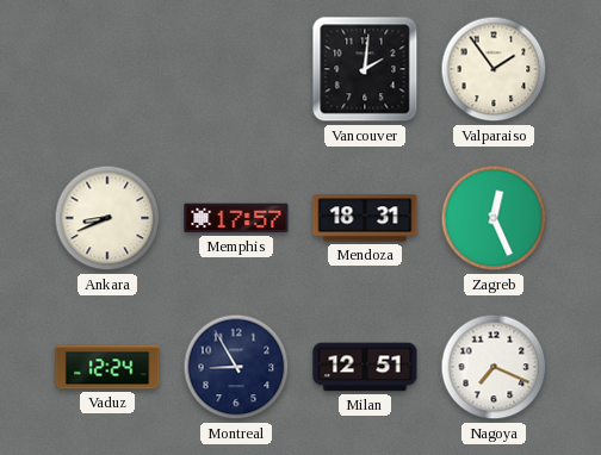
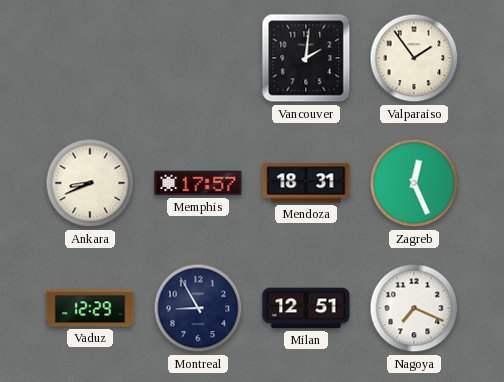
Vaduz: 12:24 -> 12:29
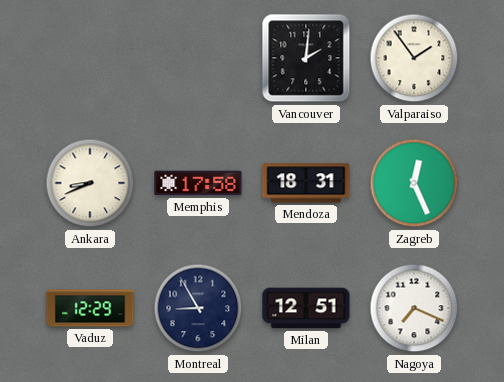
Memphis: 17:57 -> 17:58
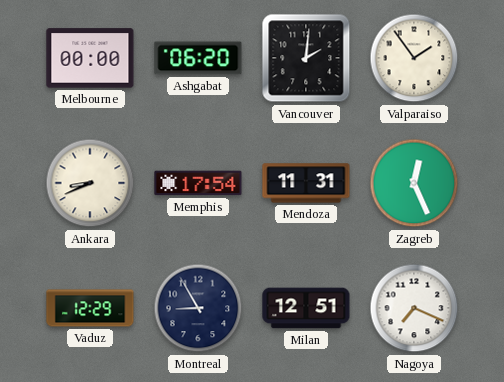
Melbourne: none -> 00:00
Ashgabat: none -> 06:20
Memphis: 17:58 -> 17:54
Mendoza: 18:31 -> 11:31
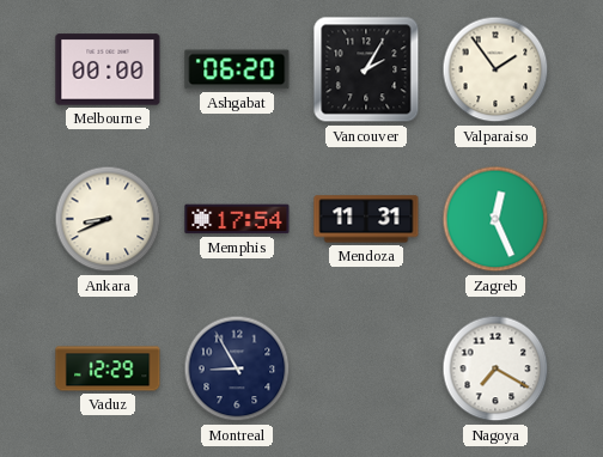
Vancouver: 2:01 -> 2:05
Milan: 12:51 -> none
Nagoya: 7:19 -> 7:20
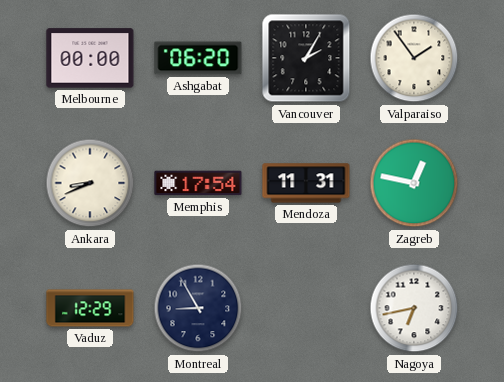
Zagreb: 12:26 -> 12:47
Nagoya: 7:20 -> 6:43
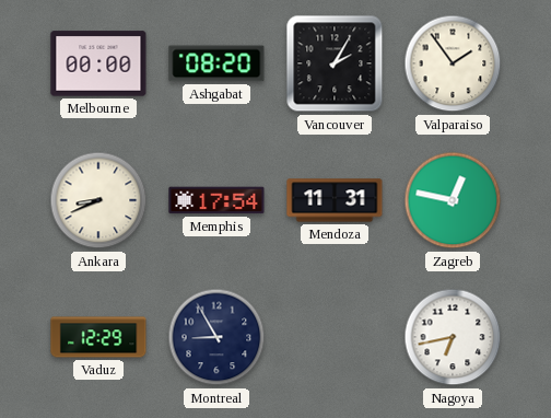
Ashgabat: 06:20 -> 08:20
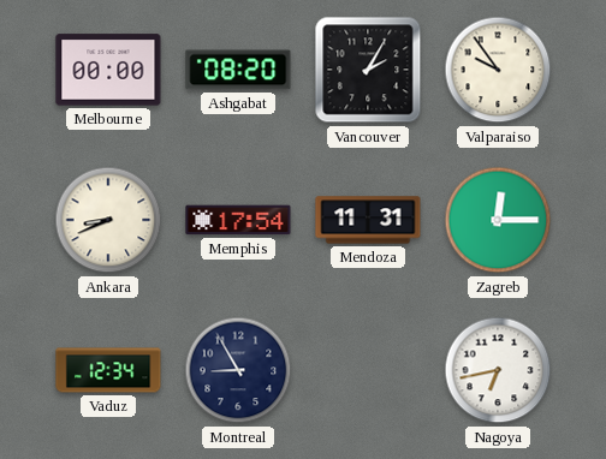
Valparaiso: 1:54 -> 9:54
Zagreb: 12:47 -> 12:15
Vaduz: 12:29 -> 12:34
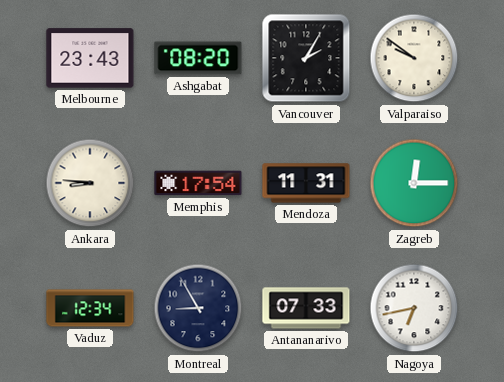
Melbourne: 00:00 -> 23:43
Valparaiso: 9:54 -> 9:51
Ankara: 8:41 -> 8:46
Antananarivo: none -> 07:33
